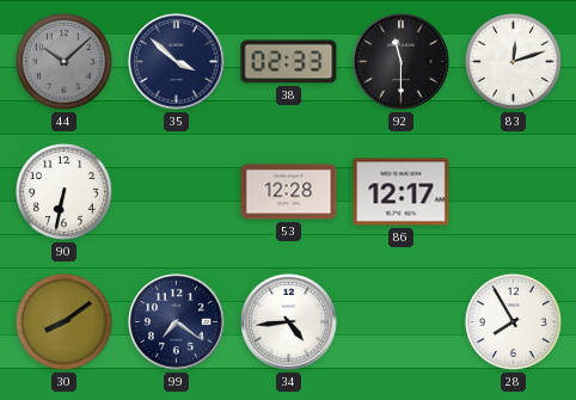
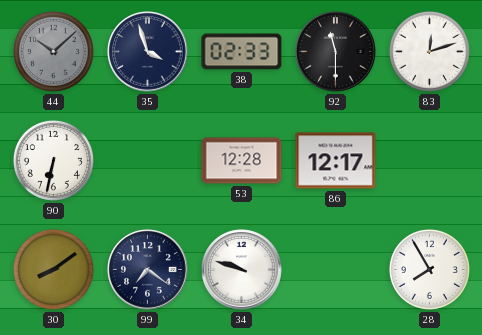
35: 3:52 -> 3:57
34: 4:44 -> 9:48
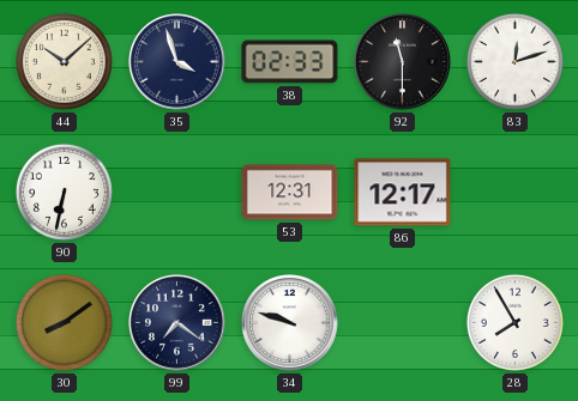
44 dial: grey -> cream
53: 12:28 -> 12:31
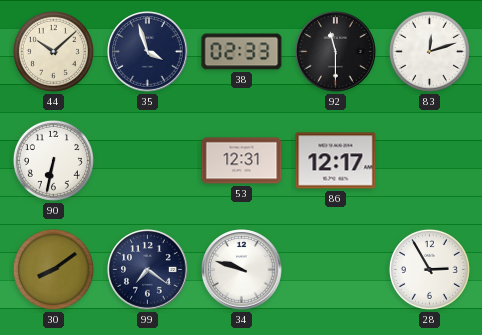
28: 7:55 -> 2:55
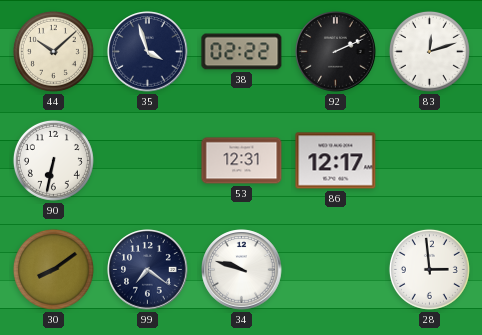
38: 02:33 -> 02:22
92: 11:30 -> 2:11
28: 2:55 -> 2:59
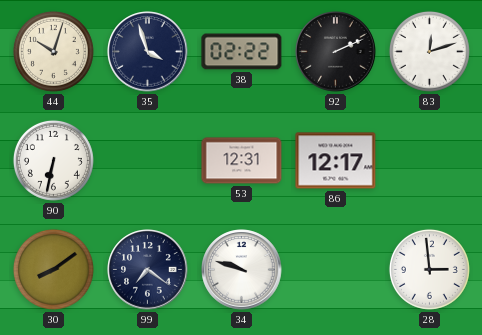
44: 10:08 -> 10:03
